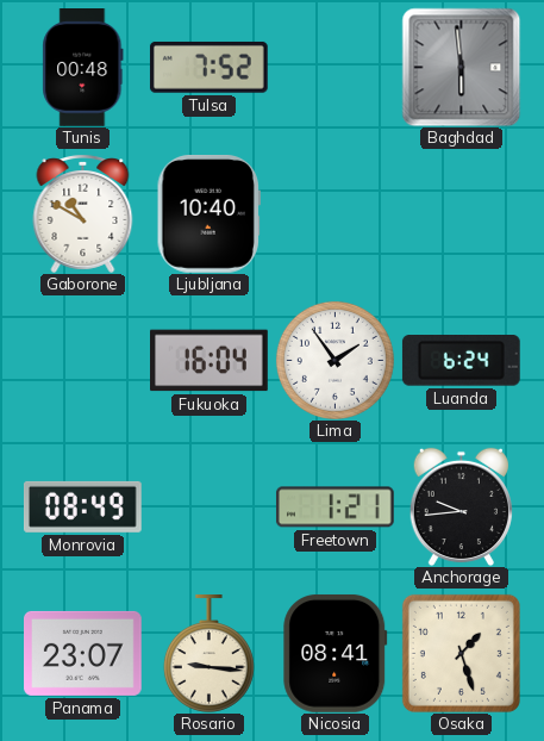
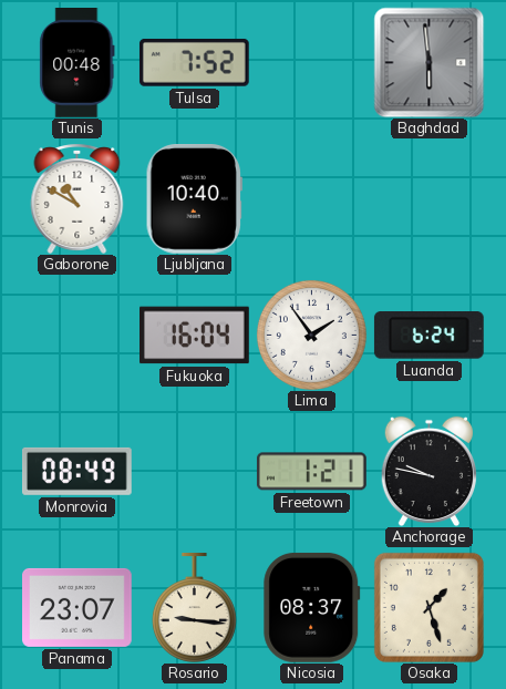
Anchorage: 9:44 -> 9:47
Nicosia: 08:41 -> 08:37
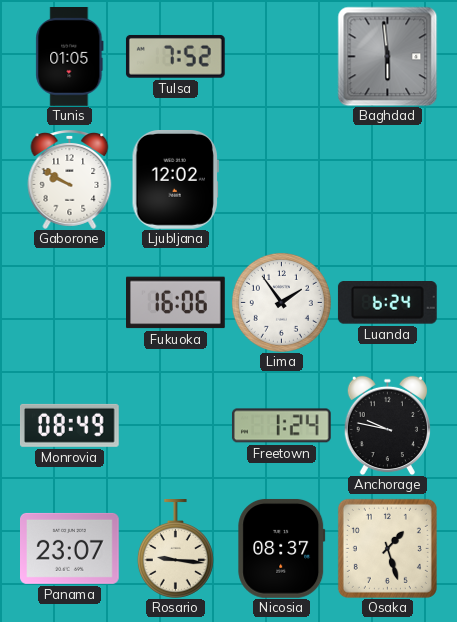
Tunis: 00:48 -> 01:05
Gaborone: 10:50 -> 9:50
Ljubljana: 10:40 -> 12:02
Fukuoka: 16:04 -> 16:06
Freetown: 1:21 -> 1:24
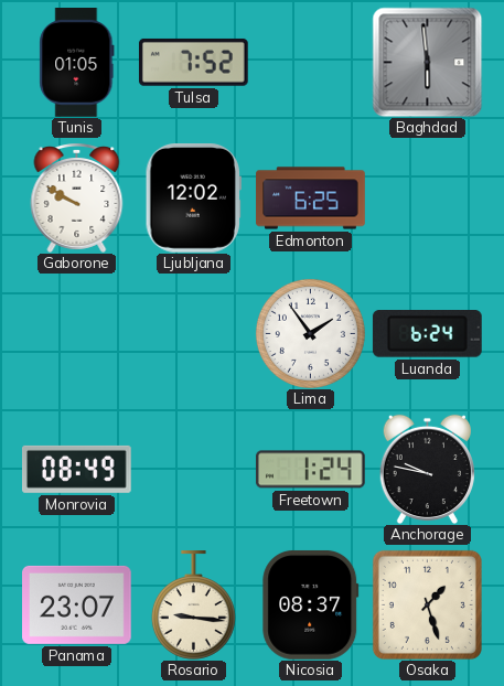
Edmonton: none -> 6:25
Fukuoka: 16:06 -> none
